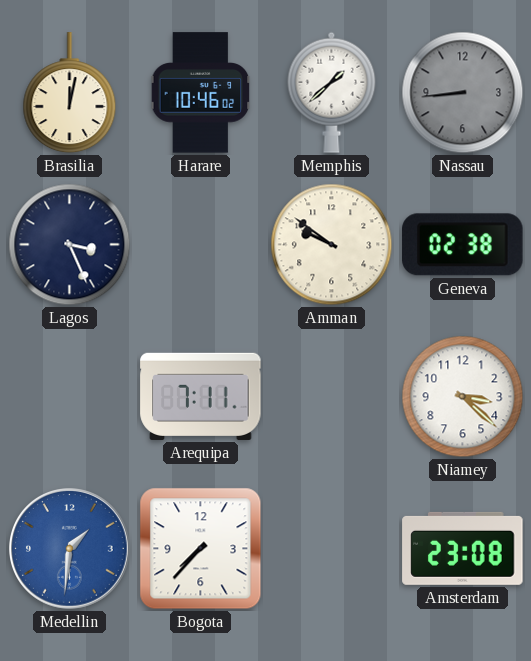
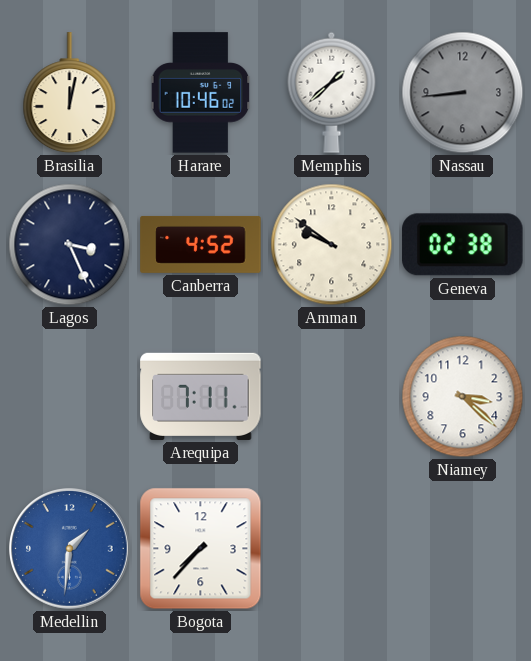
Canberra: none -> 4:52
Amsterdam: 23:08 -> none
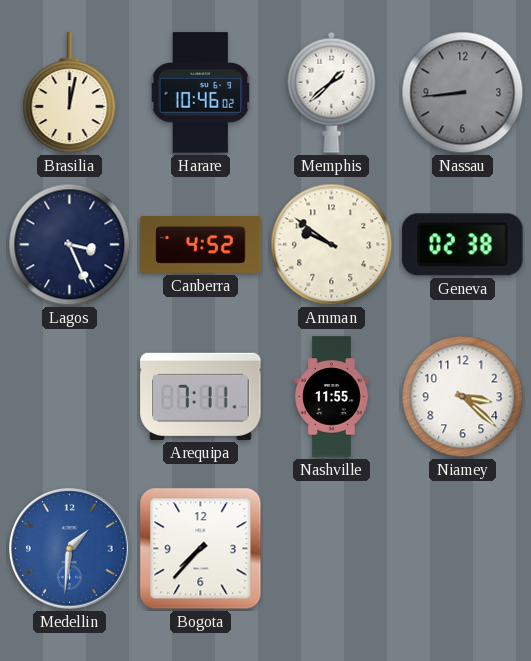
Nashville: none -> 11:55
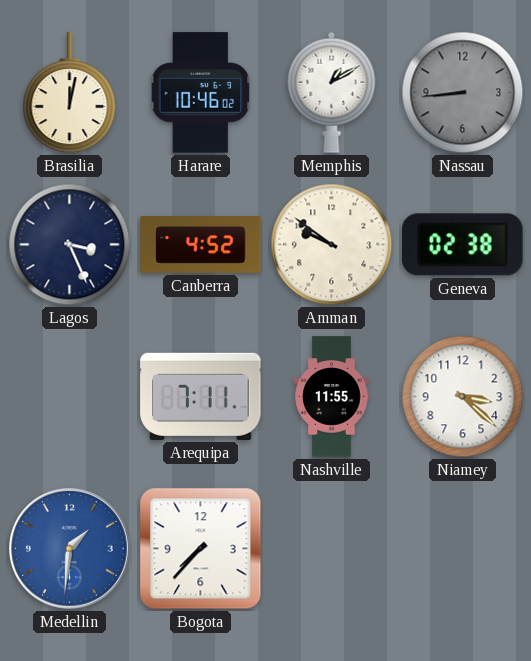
Memphis: 1:38 -> 1:10
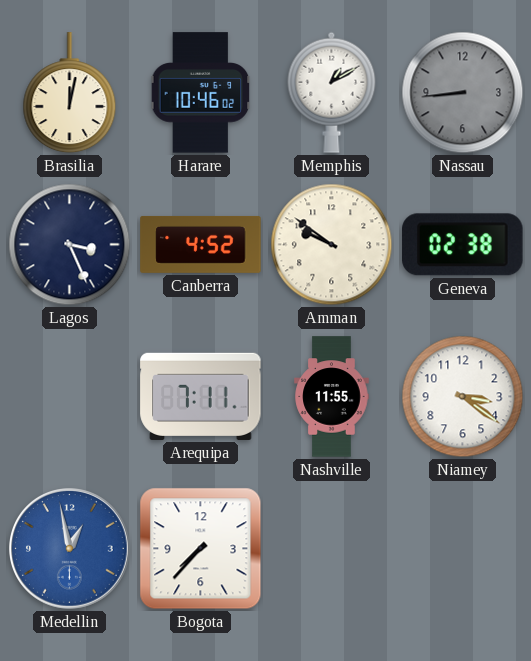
Niamey: 3:22 -> 3:21
Medellin: 1:31 -> 12:58
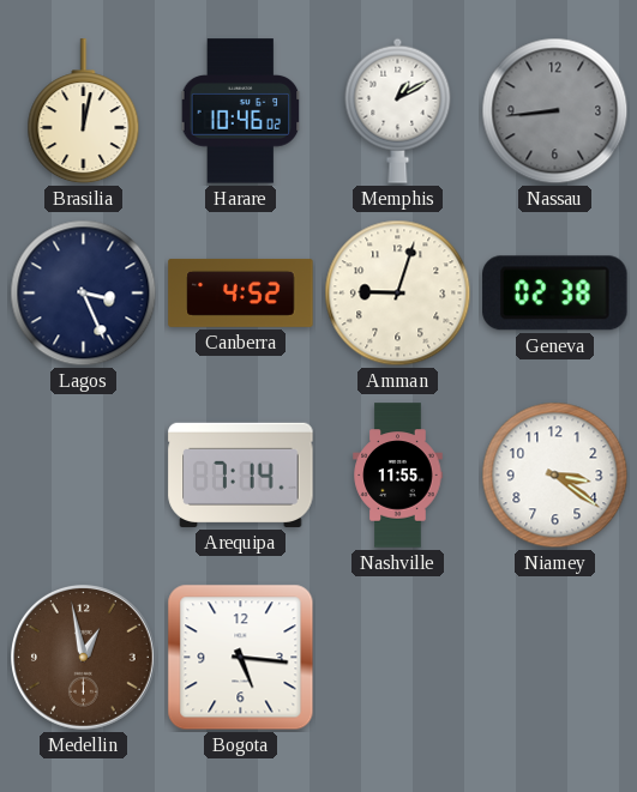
Amman: 9:51 -> 9:03
Arequipa: 7:11 -> 7:14
Medellin dial: blue -> brown
Bogota: 7:37 -> 5:16
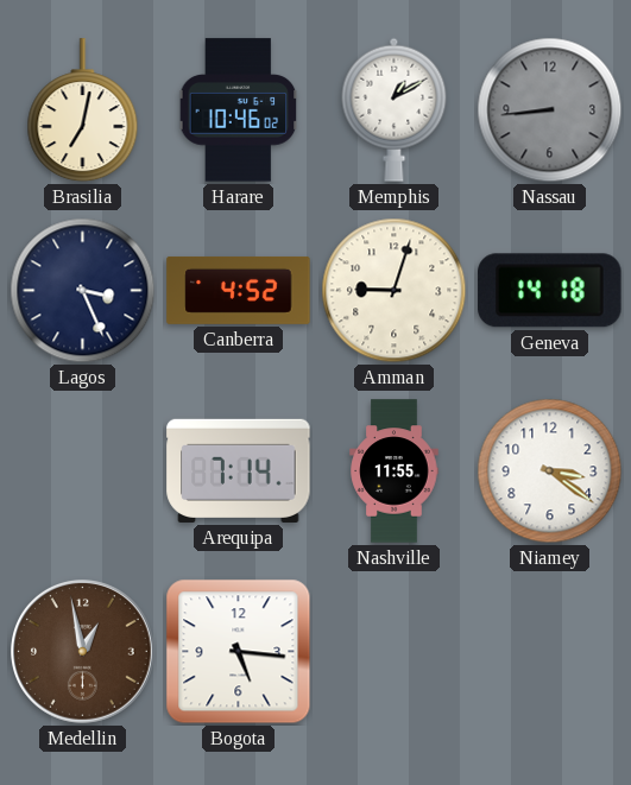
Brasilia: 12:02 -> 7:02
Geneva: 02:38 -> 14:18
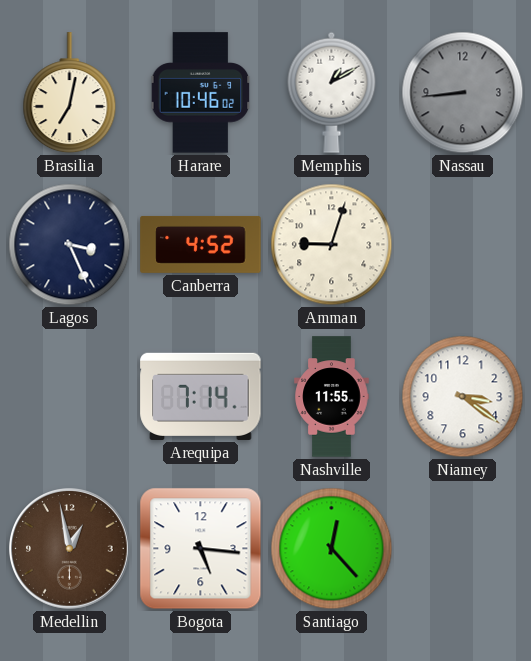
Geneva: 14:18 -> none
Santiago: none -> 12:23
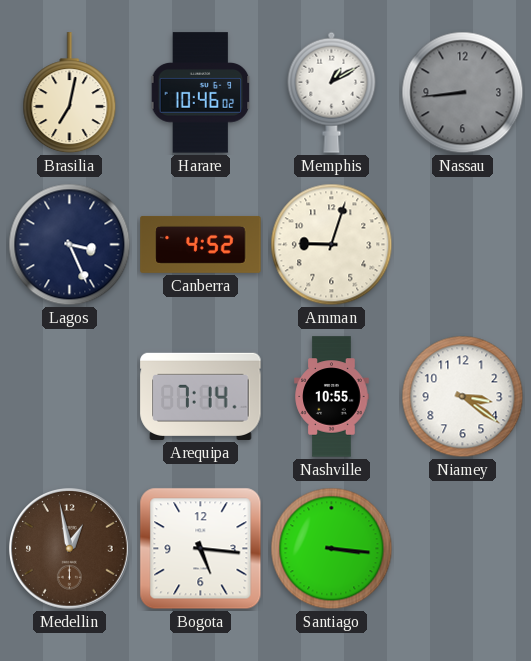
Nashville: 11:55 -> 10:55
Santiago: 12:23 -> 3:16
